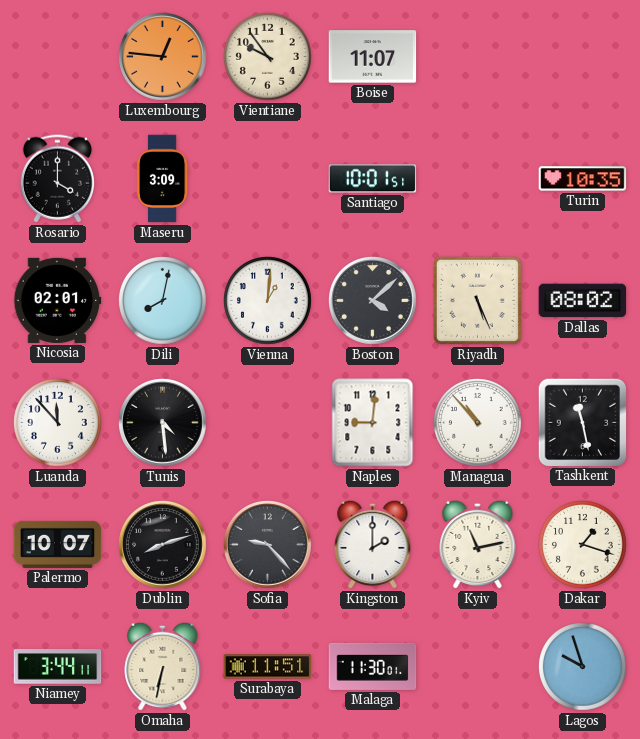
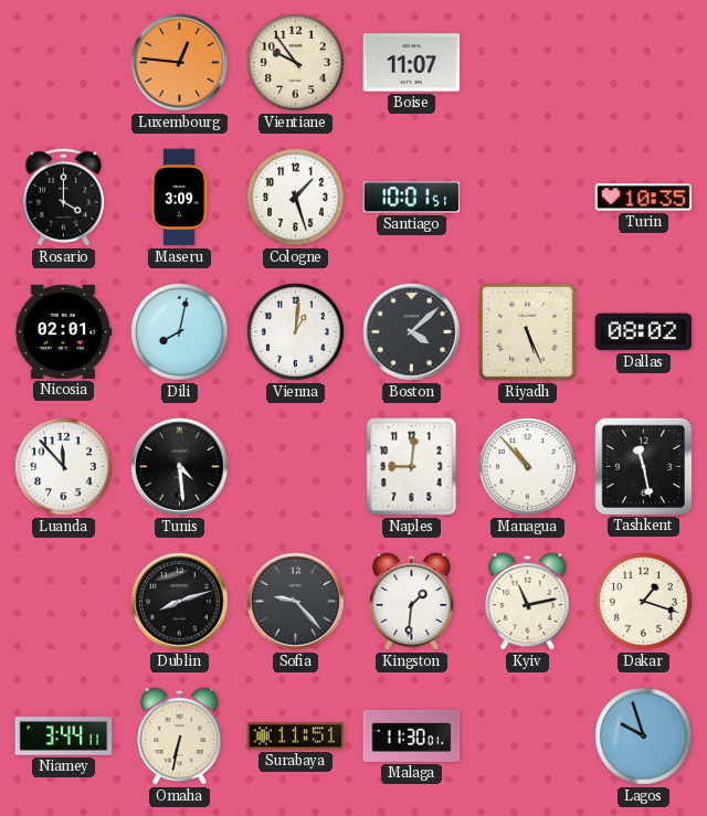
Cologne: none -> 1:27
Palermo: 10:07 -> none
Kingston: 2:00 -> 1:31
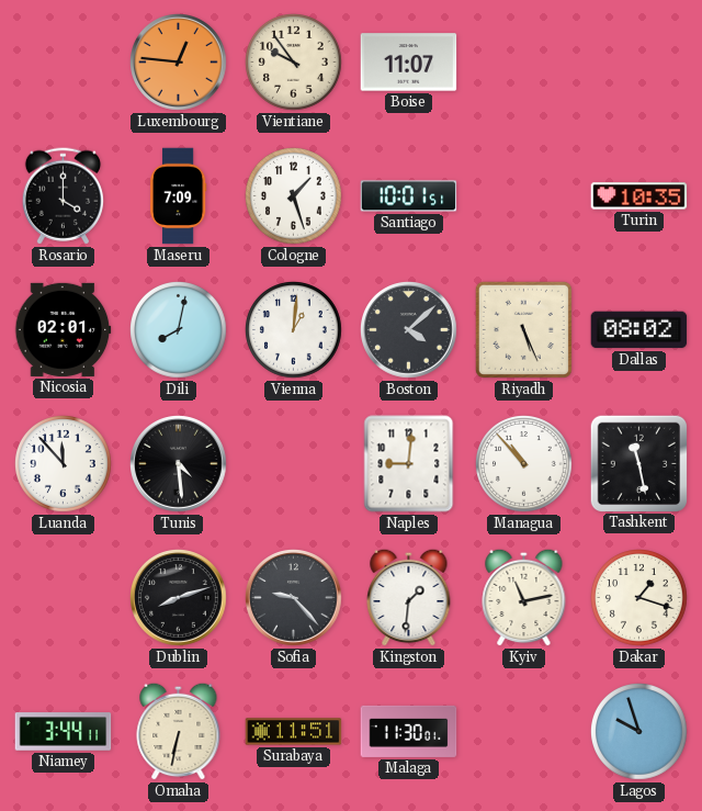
Maseru: 3:09 -> 7:09
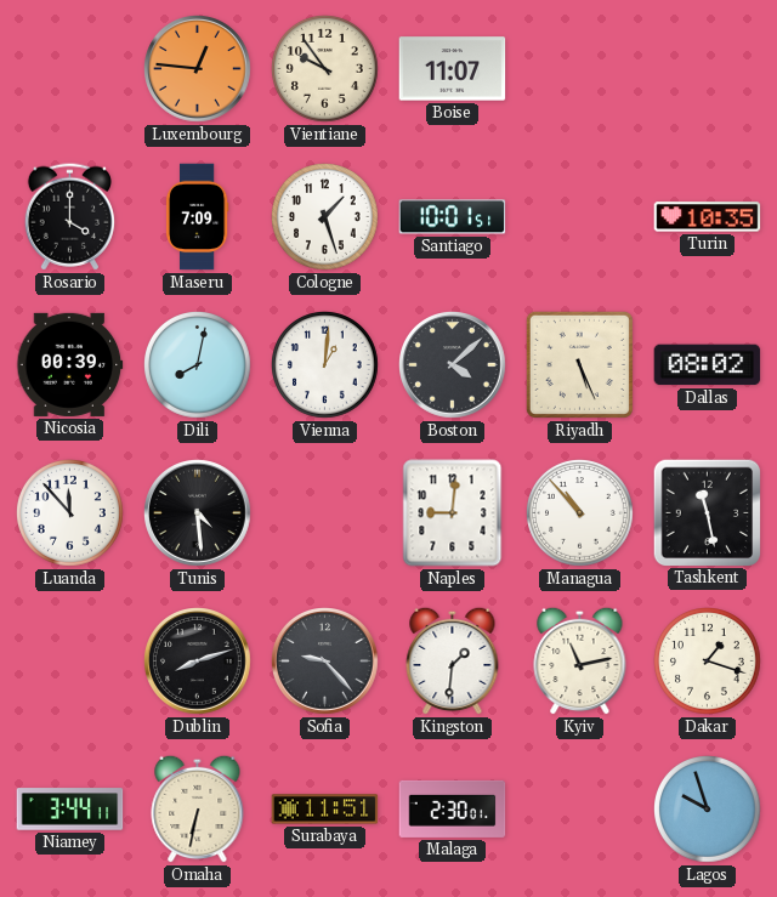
Nicosia: 02:01 -> 00:39
Malaga: 11:30 -> 2:30
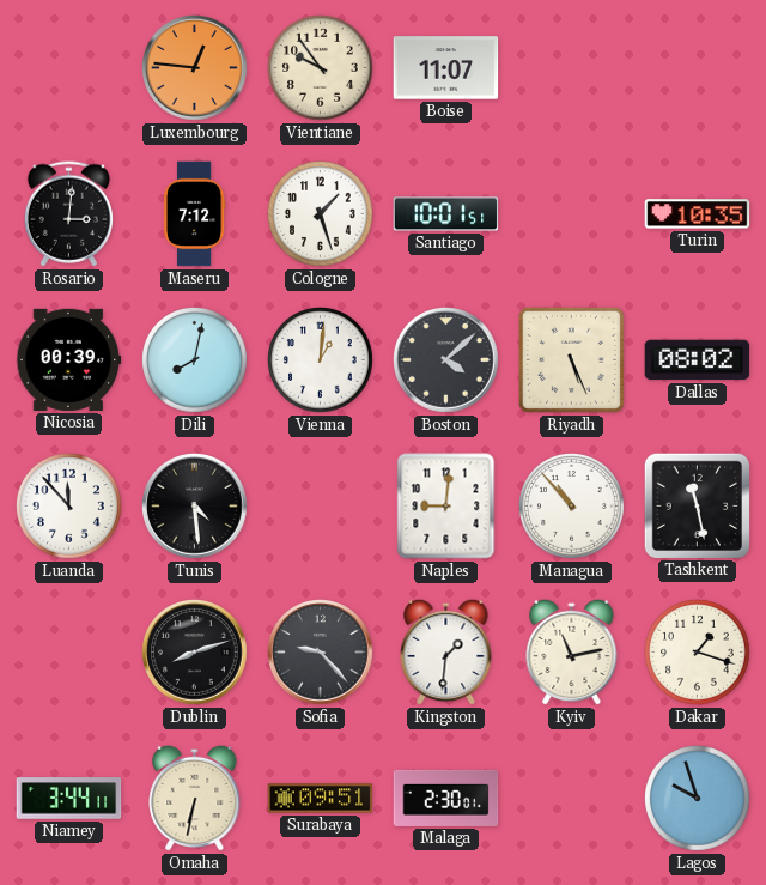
Rosario: 4:00 -> 3:01
Maseru: 7:09 -> 7:12
Surabaya: 11:51 -> 09:51
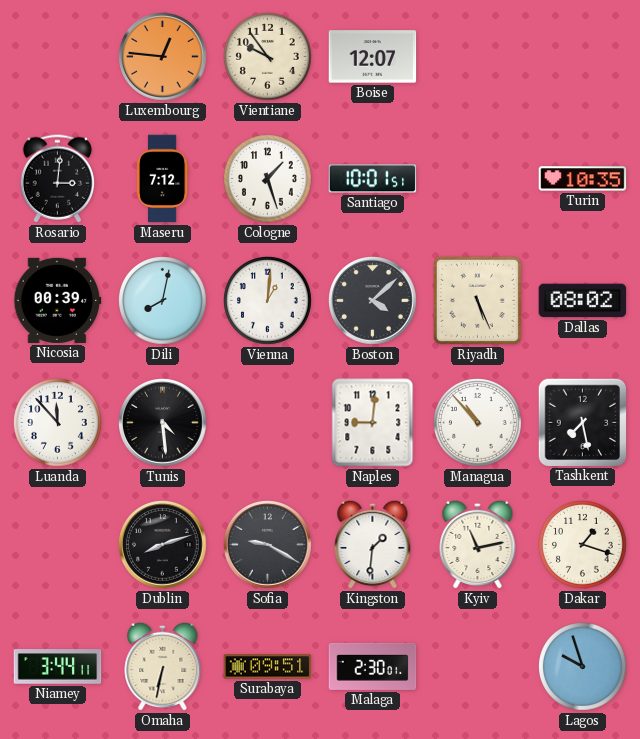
Boise: 11:07 -> 12:07
Tashkent: 11:28 -> 7:28
Sofia: 9:23 -> 9:20
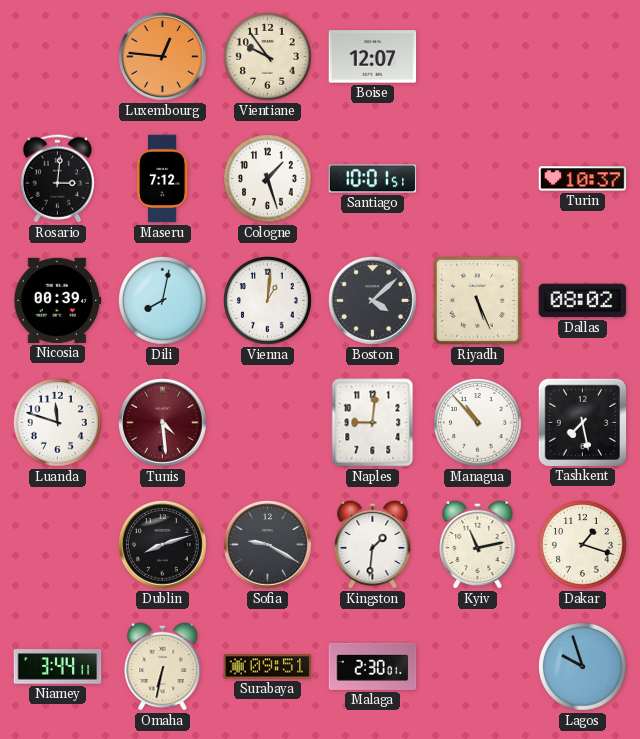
Turin: 10:35 -> 10:37
Luanda: 11:53 -> 11:48
Tunis dial: black -> burgundy
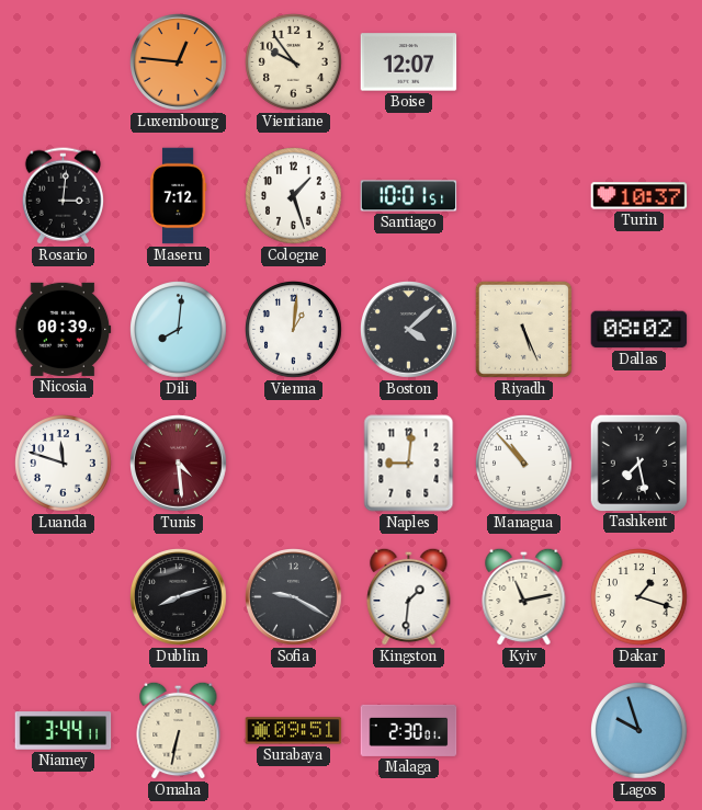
Dili: 8:02 -> 8:01
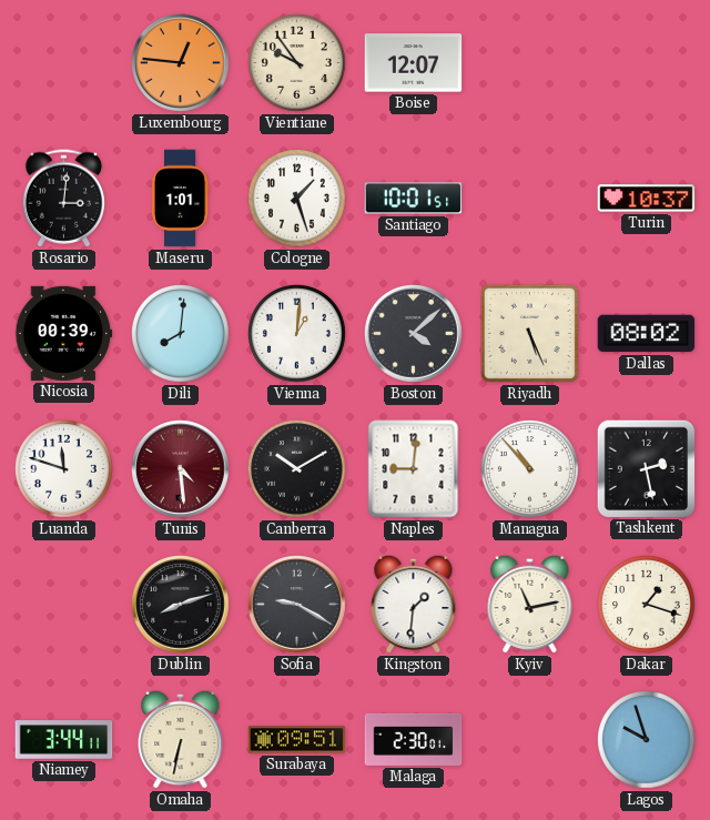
Maseru: 7:12 -> 1:01
Canberra: none -> 10:10
Tashkent: 7:28 -> 2:28
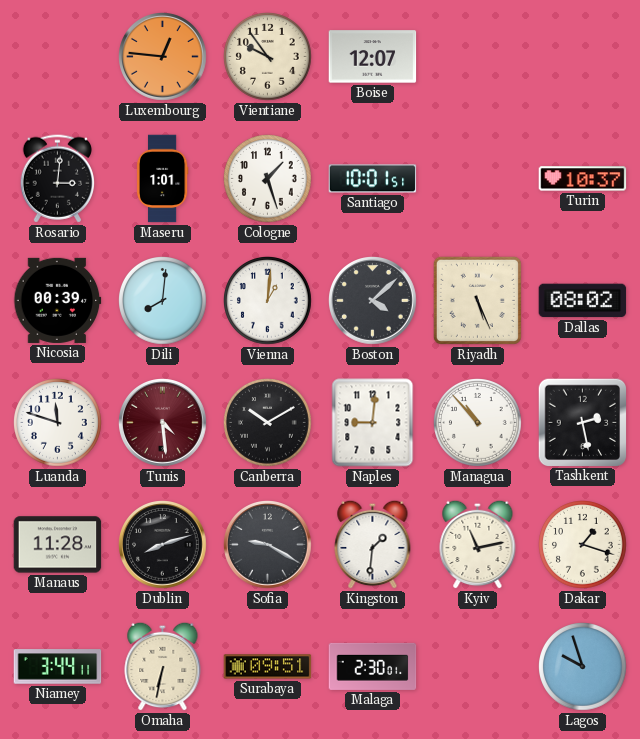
Manaus: none -> 11:28
